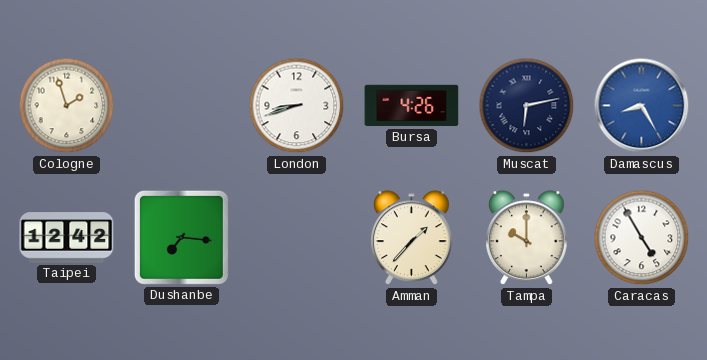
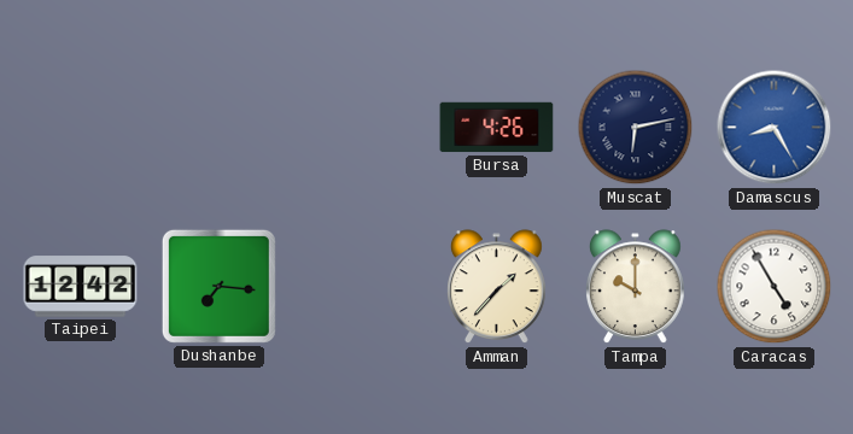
Cologne: 1:57 -> none
London: 8:42 -> none
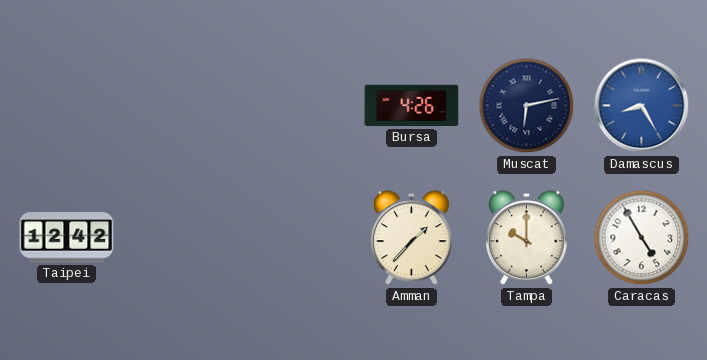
Dushanbe: 7:16 -> none
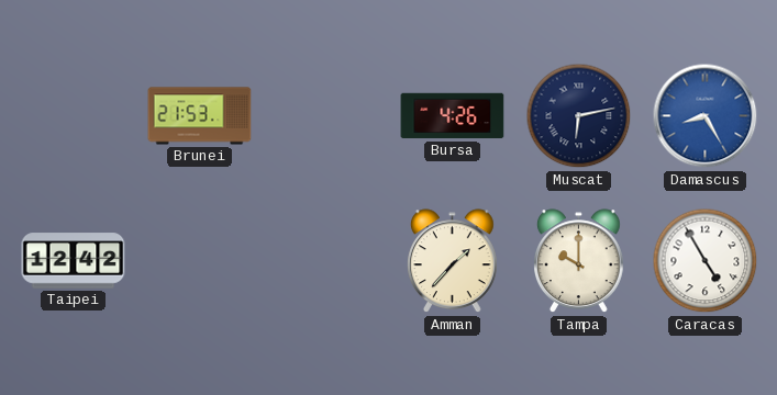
Brunei: none -> 21:53
